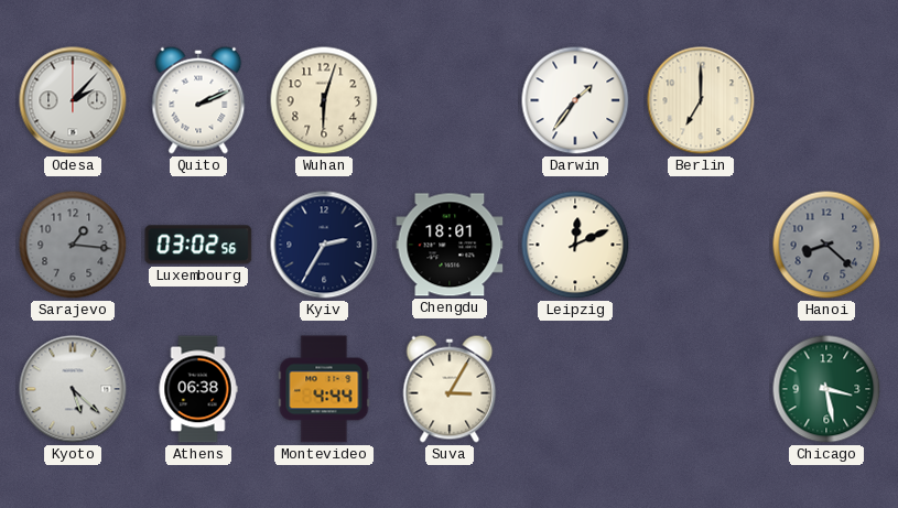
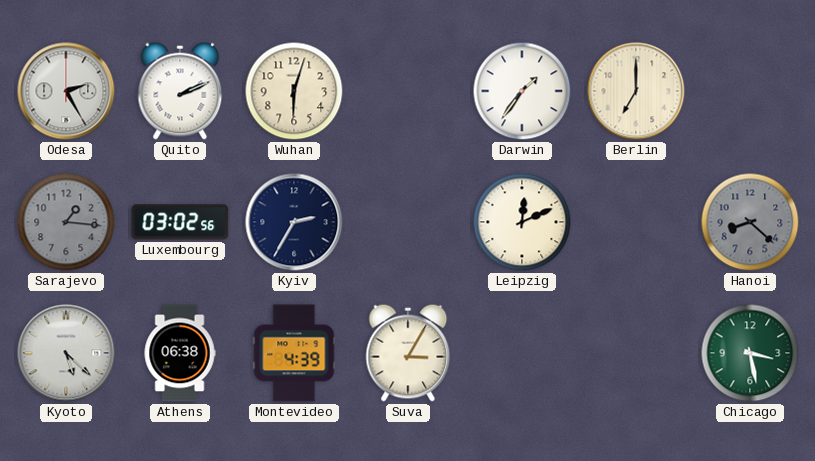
Odesa: 2:07 -> 2:25
Chengdu: 18:01 -> none
Montevideo: 4:44 -> 4:39
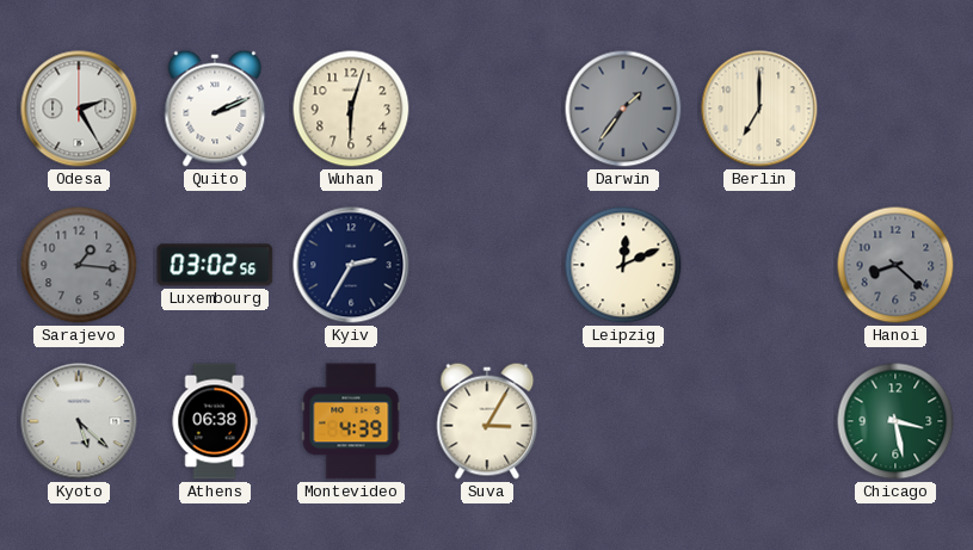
Darwin dial: white -> grey
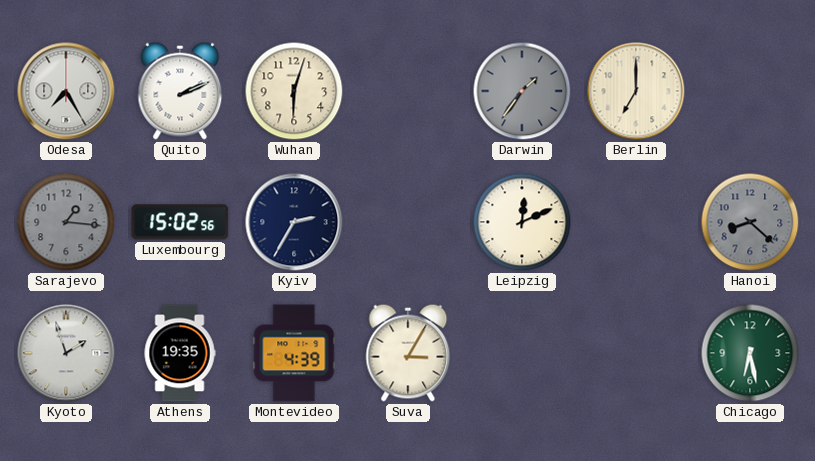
Odesa: 2:25 -> 7:25
Luxembourg: 03:02 -> 15:02
Kyoto: 5:22 -> 1:57
Athens: 06:38 -> 19:35
Chicago: 3:28 -> 6:28
